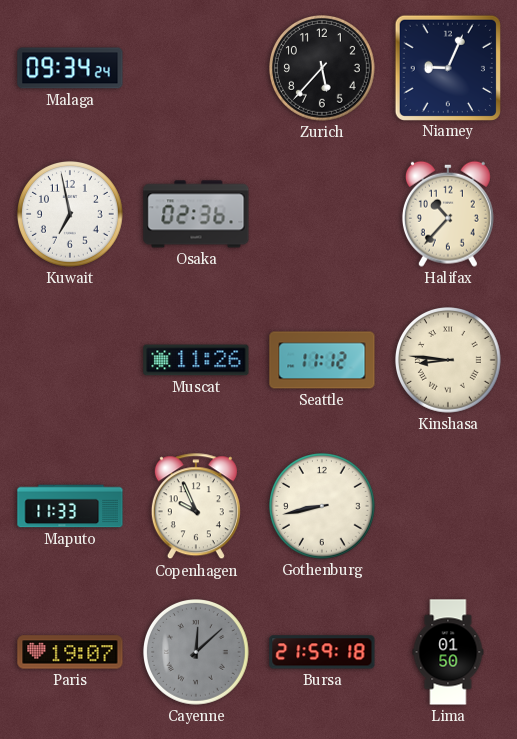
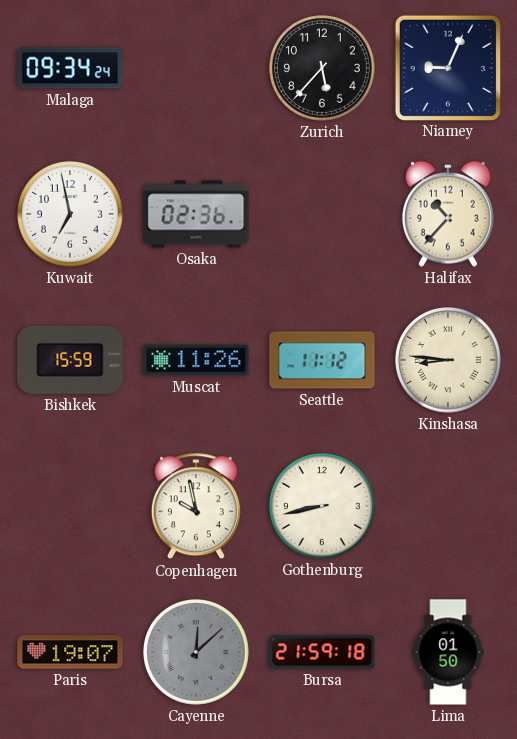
Bishkek: none -> 15:59
Maputo: 11:33 -> none
Copenhagen: 9:56 -> 9:58
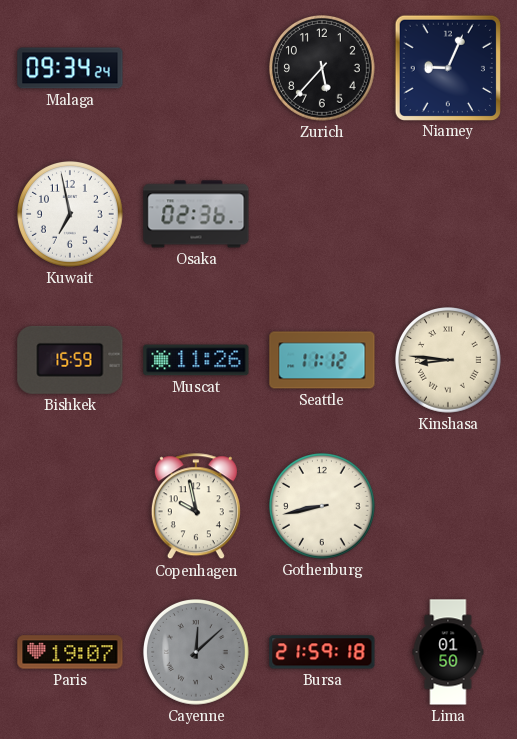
Halifax: 10:37 -> none
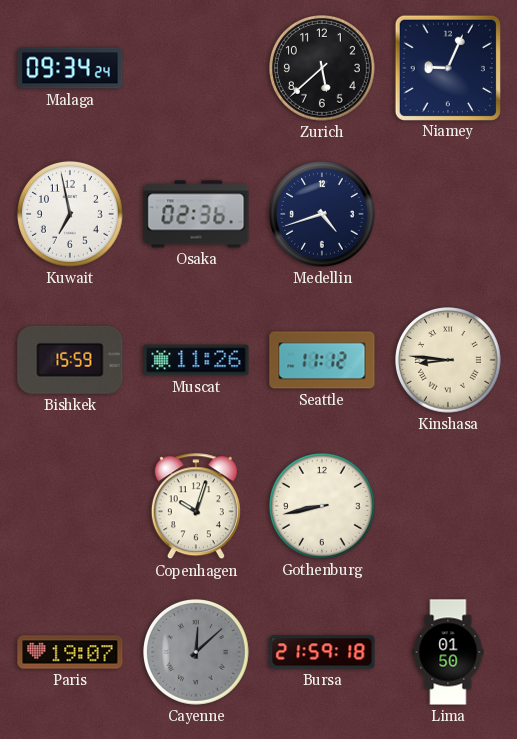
Zurich: 5:37 -> 5:38
Medellin: none -> 4:42
Copenhagen: 9:58 -> 10:03
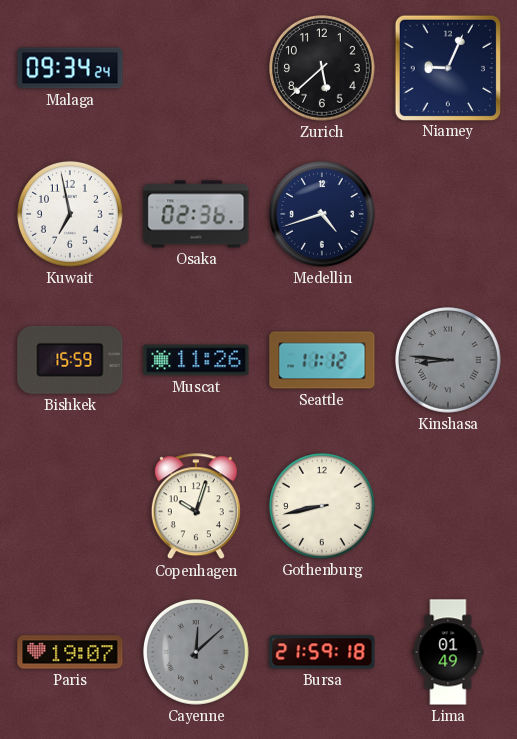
Kinshasa dial: cream -> grey
Lima: 01:50 -> 01:49
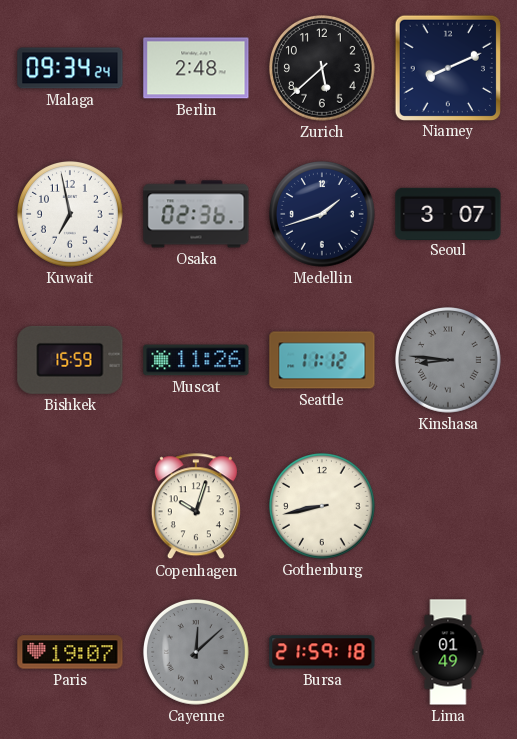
Berlin: none -> 2:48
Niamey: 9:04 -> 8:11
Medellin: 4:42 -> 1:42
Seoul: none -> 3:07
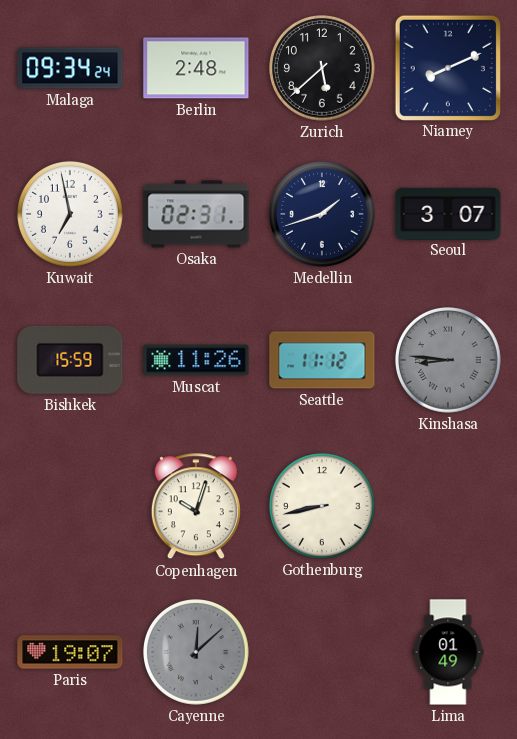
Osaka: 02:36 -> 02:31
Bursa: 21:59 -> none
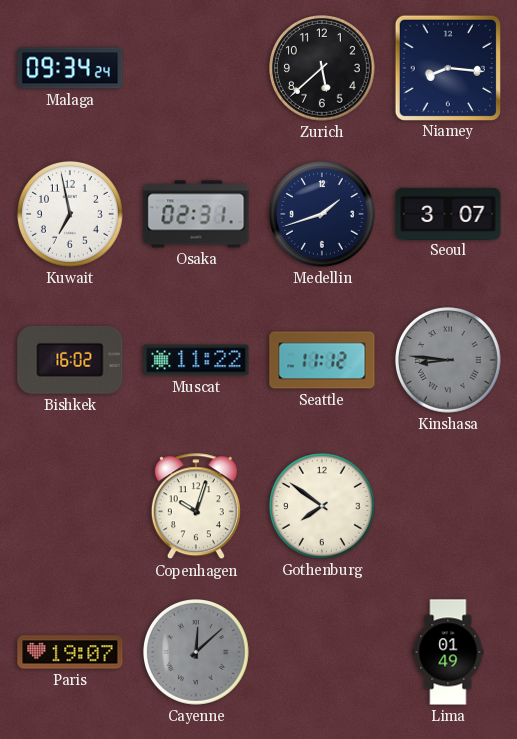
Berlin: 2:48 -> none
Niamey: 8:11 -> 8:16
Bishkek: 15:59 -> 16:02
Muscat: 11:26 -> 11:22
Gothenburg: 8:43 -> 7:51
